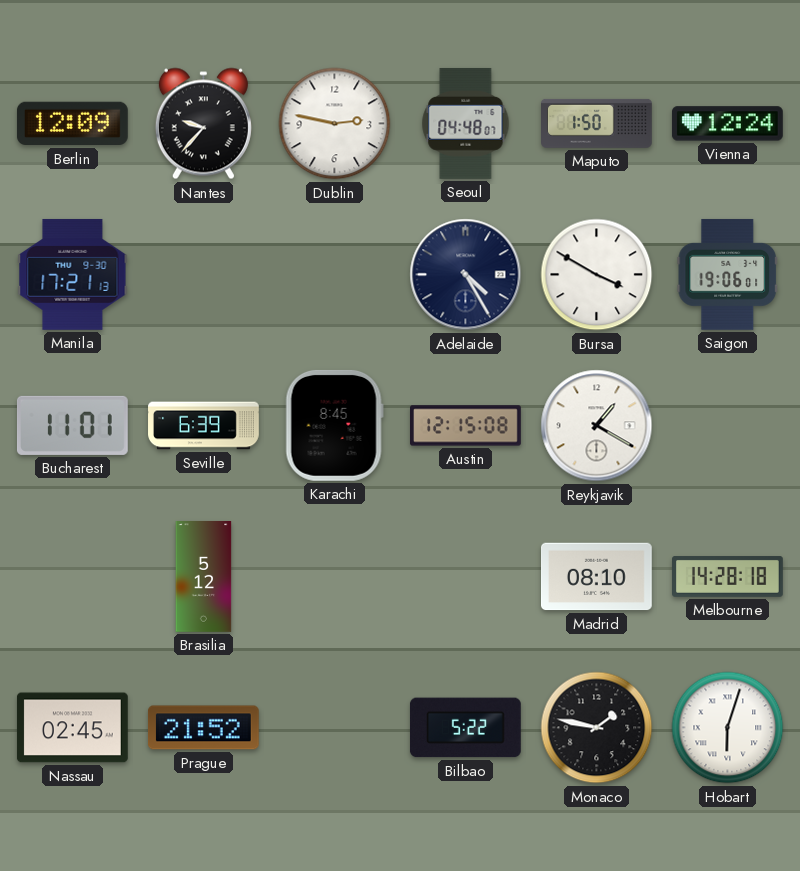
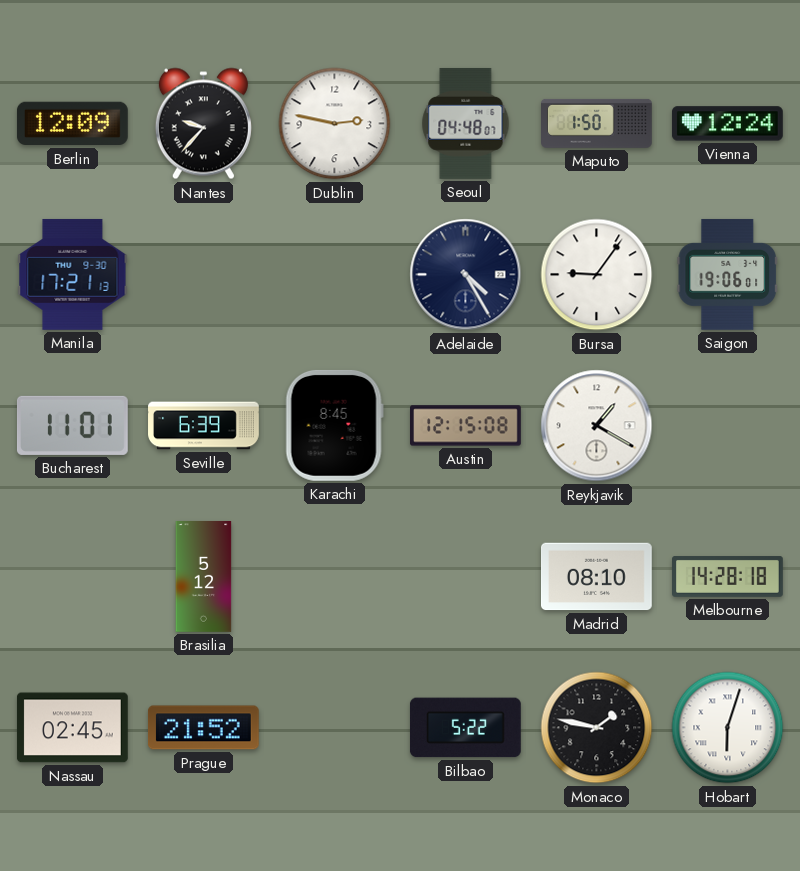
Bursa: 3:50 -> 9:06
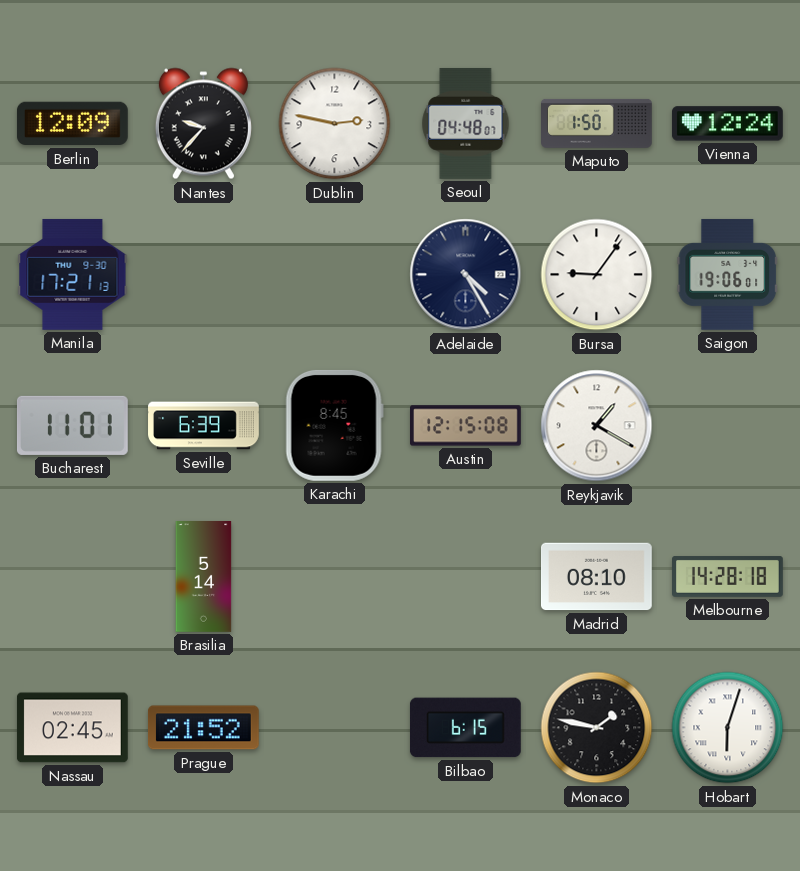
Brasilia: 5:12 -> 5:14
Bilbao: 5:22 -> 6:15
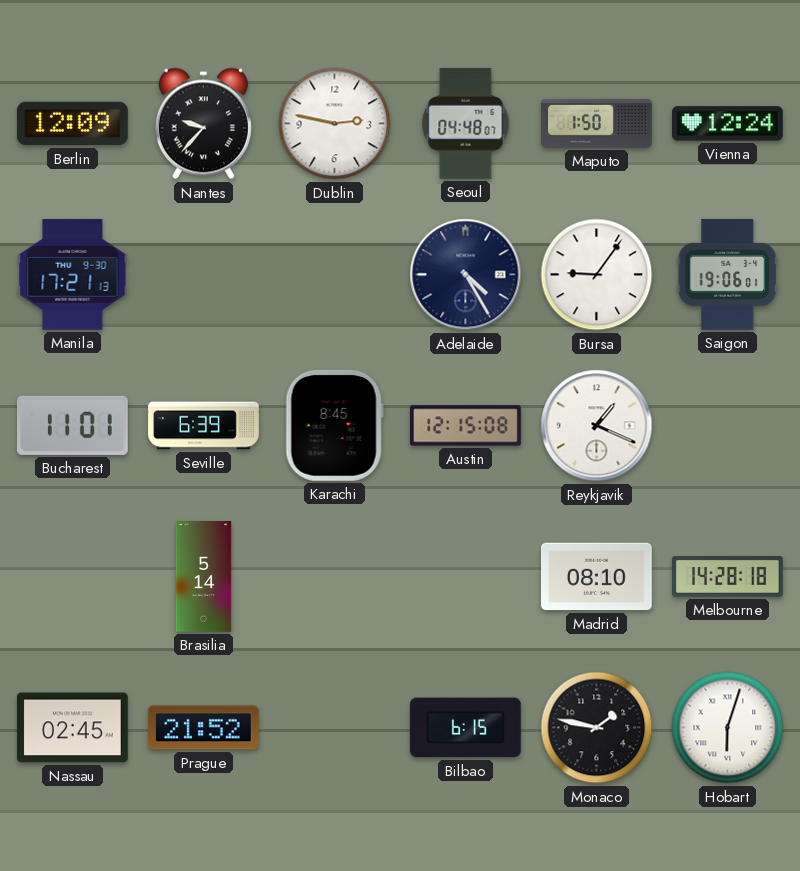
Reykjavik: 1:20 -> 1:19
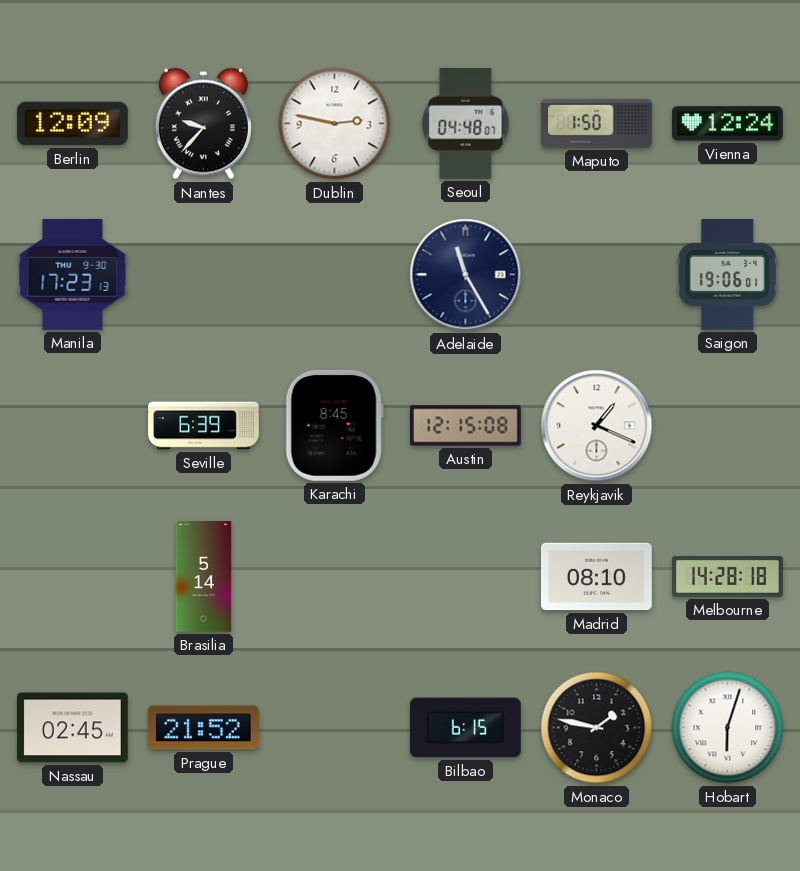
Manila: 17:21 -> 17:23
Adelaide: 4:25 -> 11:25
Bursa: 9:06 -> none
Bucharest: 11:01 -> none
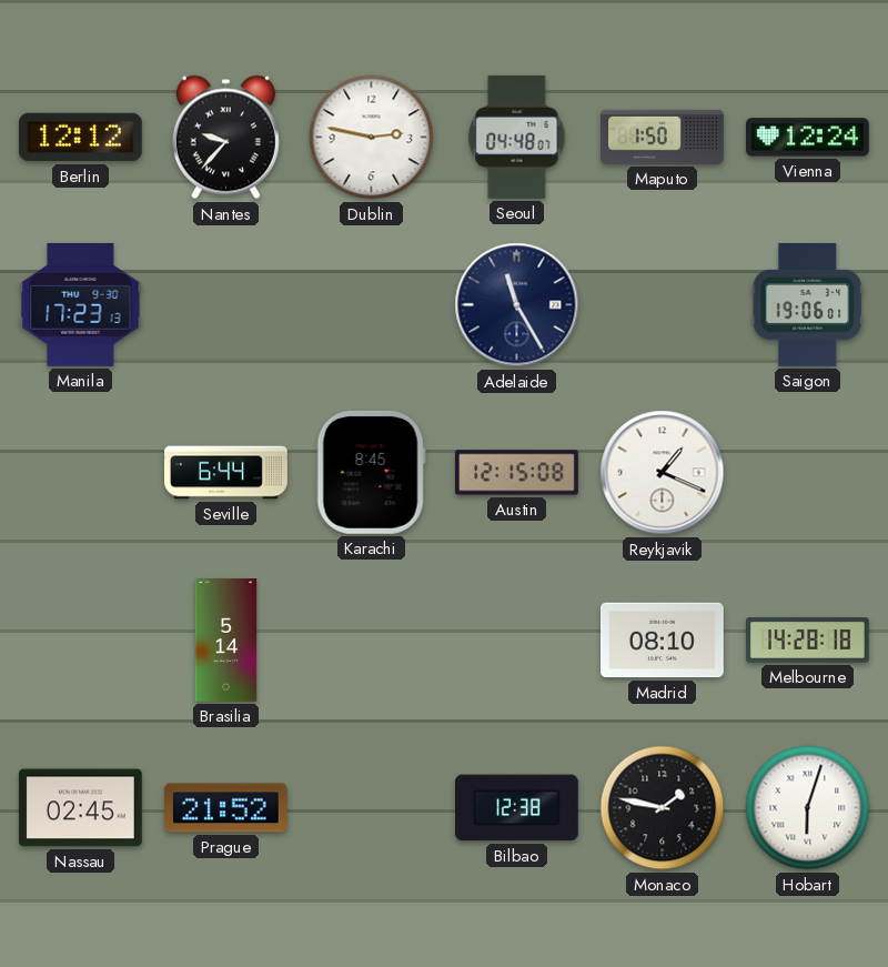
Berlin: 12:09 -> 12:12
Seville: 6:39 -> 6:44
Bilbao: 6:15 -> 12:38
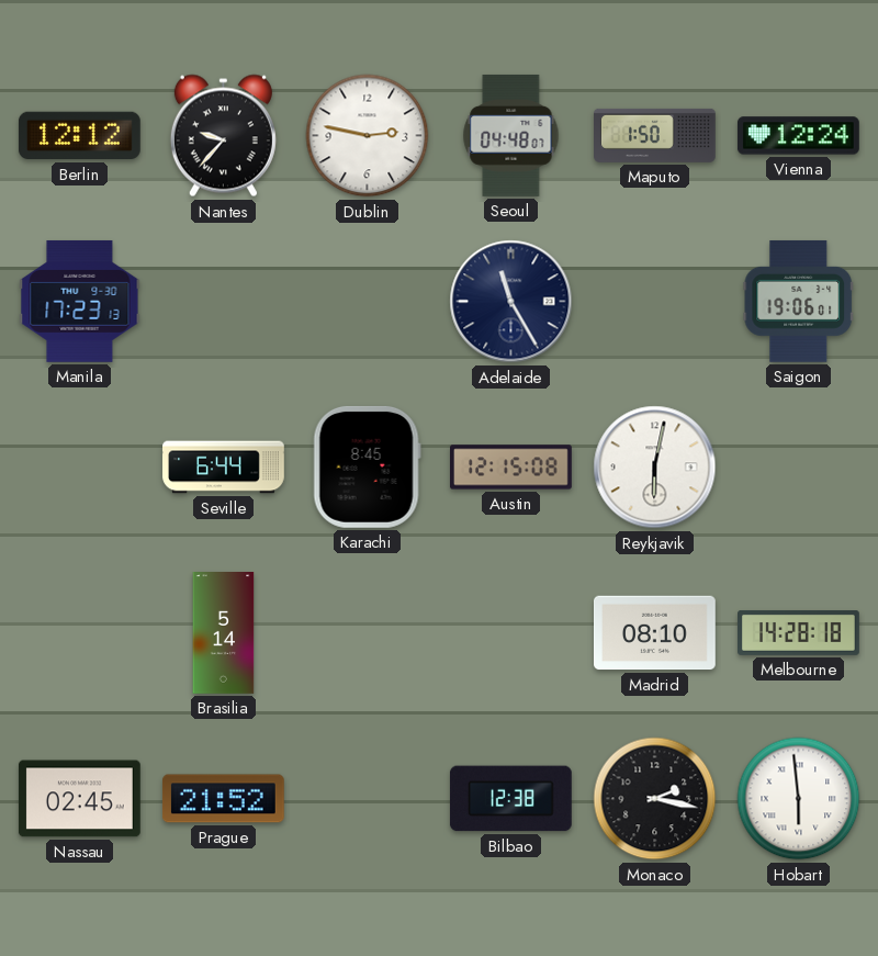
Reykjavik: 1:19 -> 6:02
Monaco: 1:47 -> 2:17
Hobart: 6:03 -> 5:59
